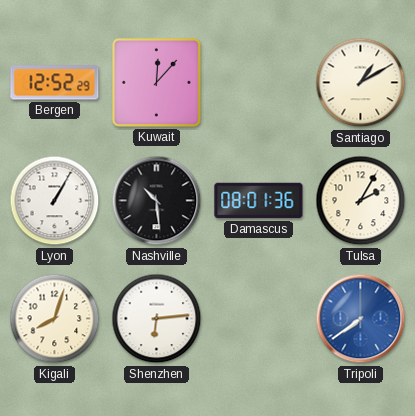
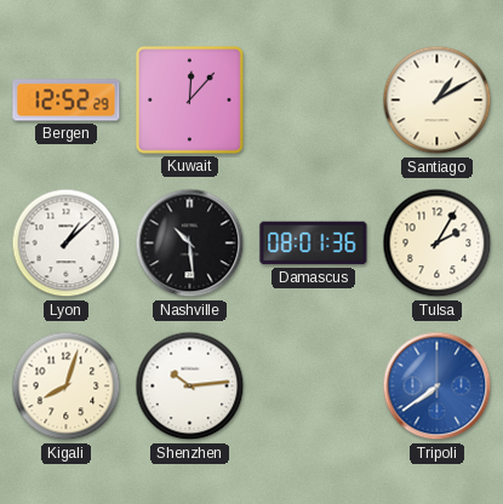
Lyon: 1:05 -> 1:08
Shenzhen: 6:14 -> 10:14
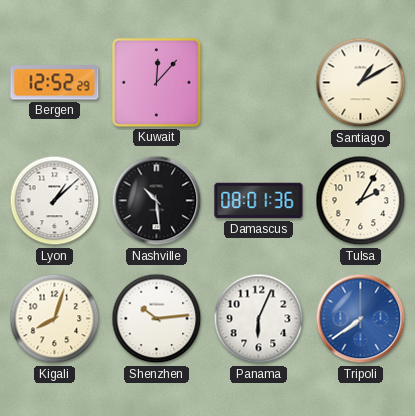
Panama: none -> 6:04
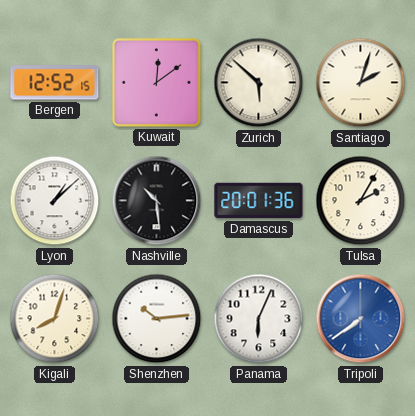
Bergen: 12:52:29 -> 12:52:15
Kuwait: 12:07 -> 12:09
Zurich: none -> 5:52
Santiago: 1:10 -> 2:03
Damascus: 08:01 -> 20:01
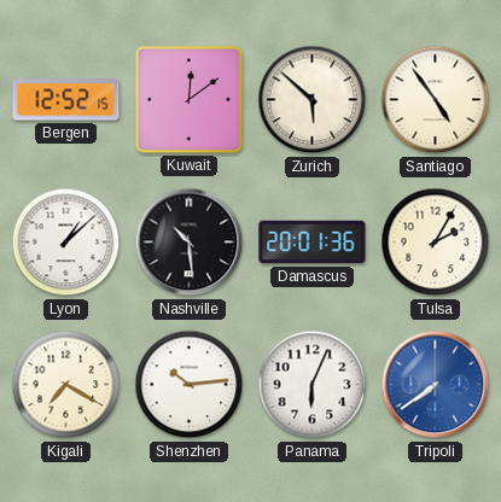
Santiago: 2:03 -> 4:54
Kigali: 8:03 -> 7:20
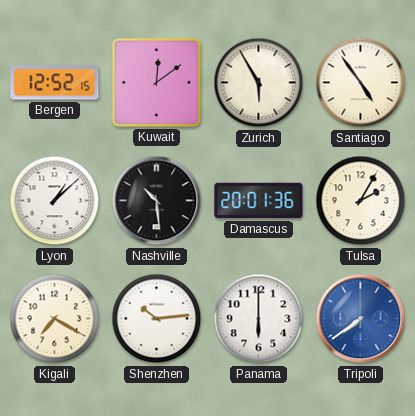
Zurich: 5:52 -> 5:55
Panama: 6:04 -> 6:00
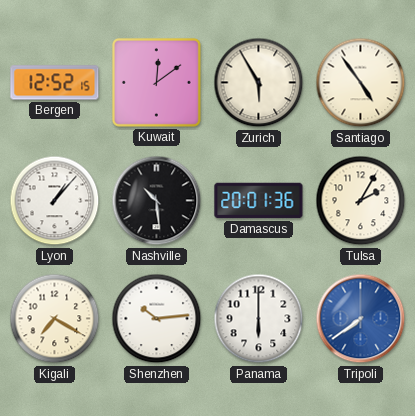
Lyon: 1:08 -> 1:07
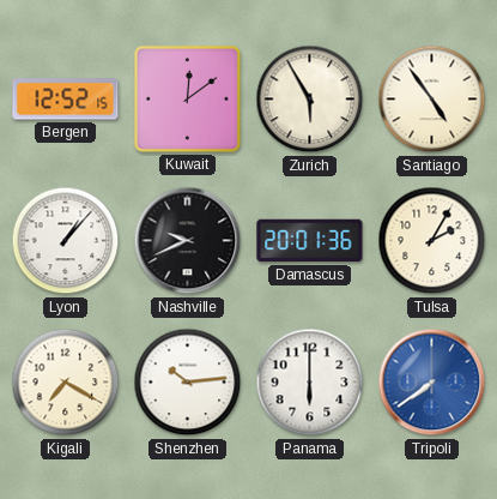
Nashville: 10:29 -> 9:41
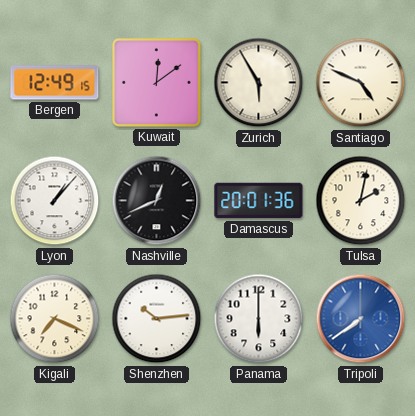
Bergen: 12:52 -> 12:49
Santiago: 4:54 -> 4:49
Nashville: 9:41 -> 12:41
Tulsa: 2:05 -> 2:02
Kigali: 7:20 -> 7:19
